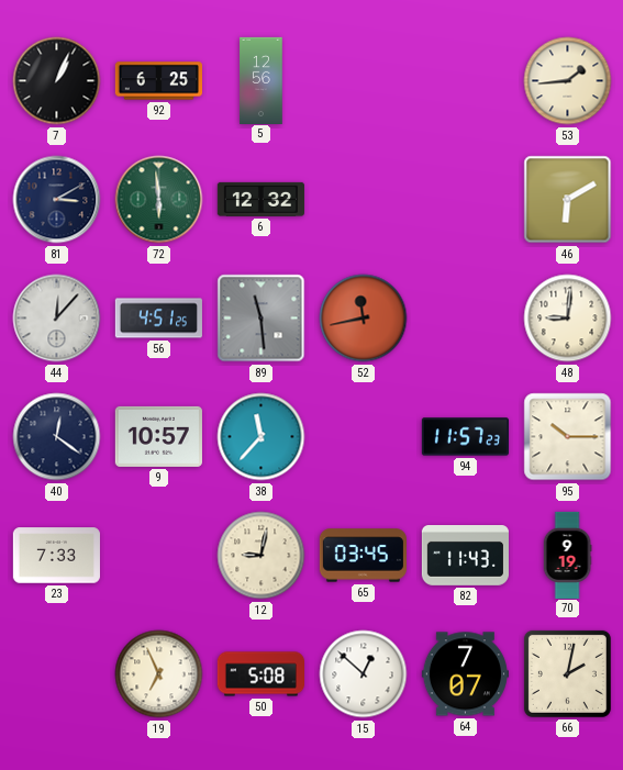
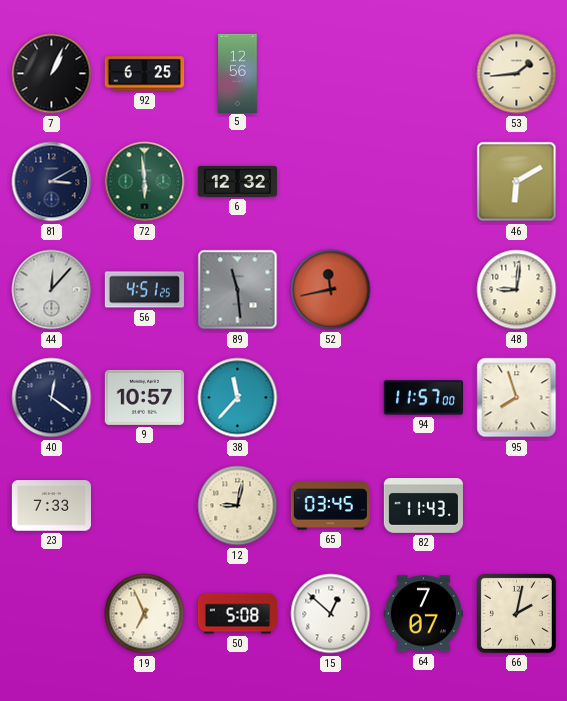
94: 11:57:23 -> 11:57:00
95: 10:15 -> 7:57
70: 9:19 -> none
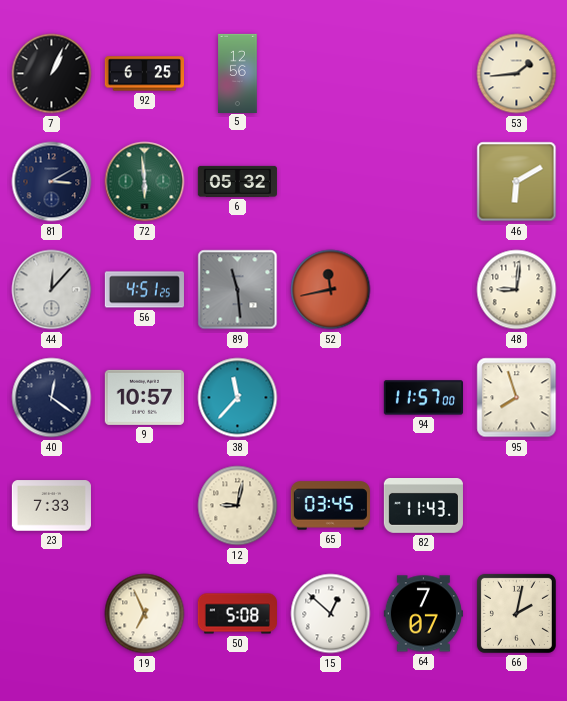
6: 12:32 -> 05:32
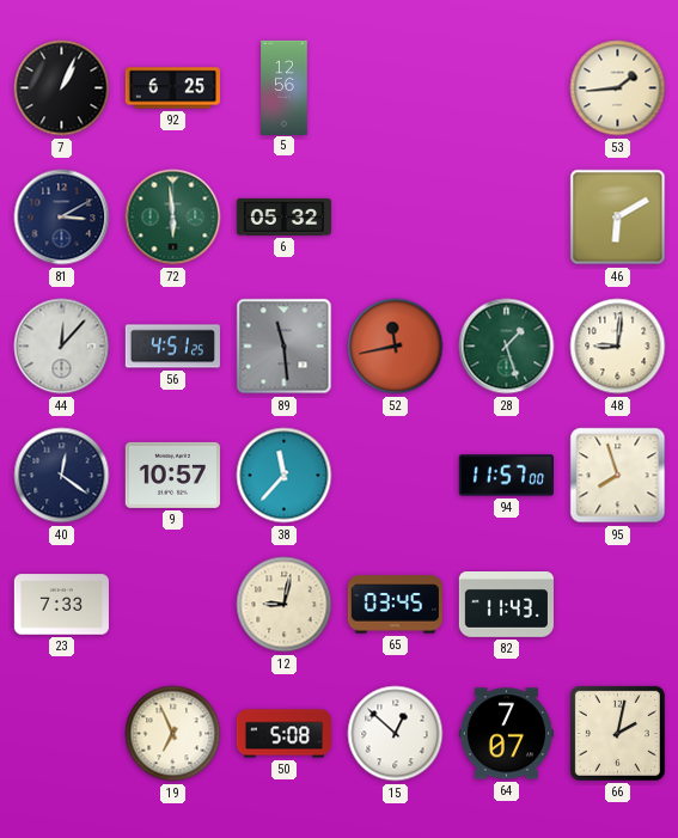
28: none -> 1:27
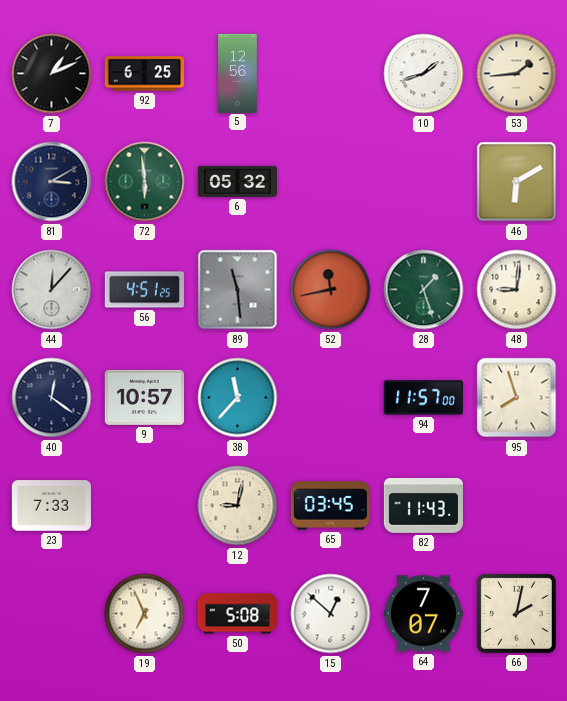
7: 1:04 -> 1:11
10: none -> 1:42
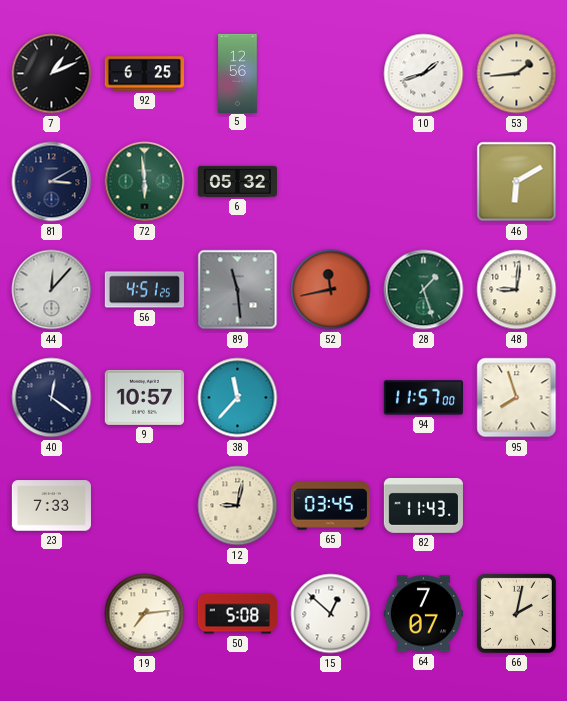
19: 6:56 -> 7:14
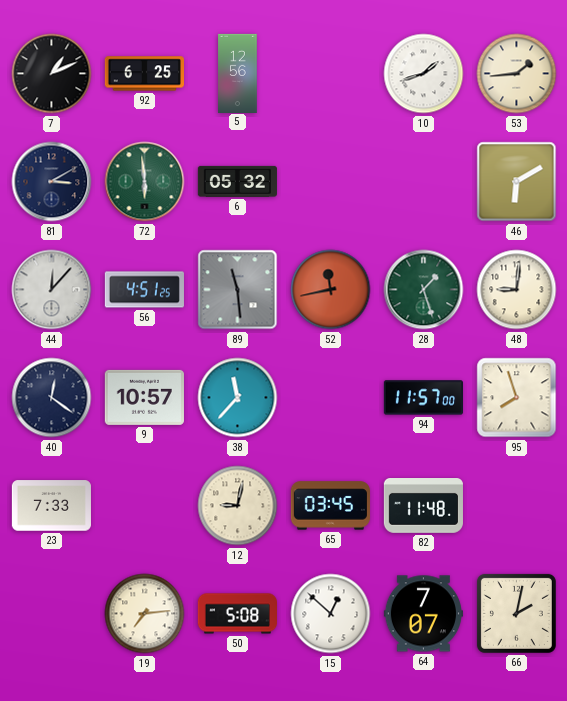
82: 11:43 -> 11:48
